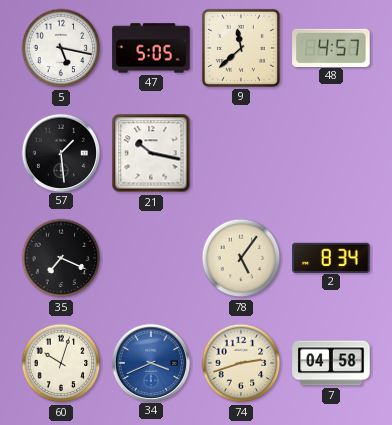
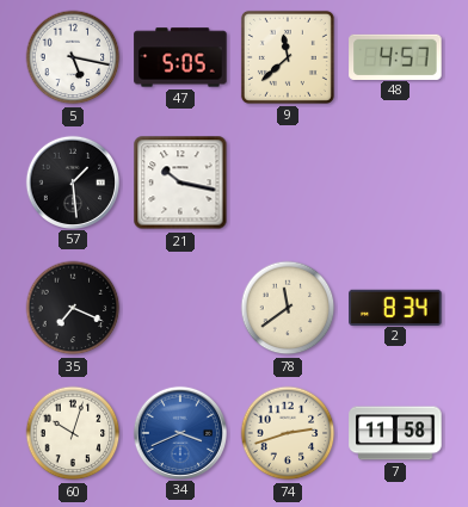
78: 5:06 -> 11:39
7: 04:58 -> 11:58
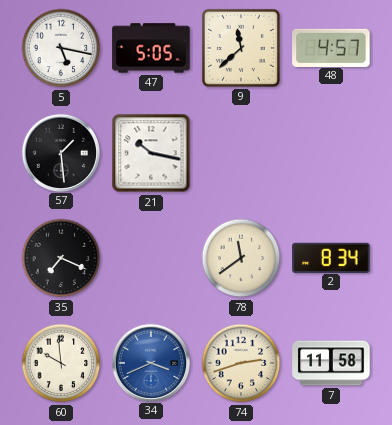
60: 10:03 -> 9:59
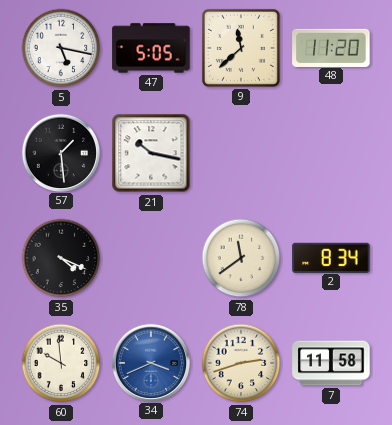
48: 4:57 -> 11:20
35: 7:19 -> 4:19
